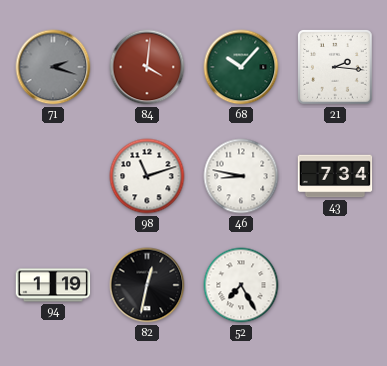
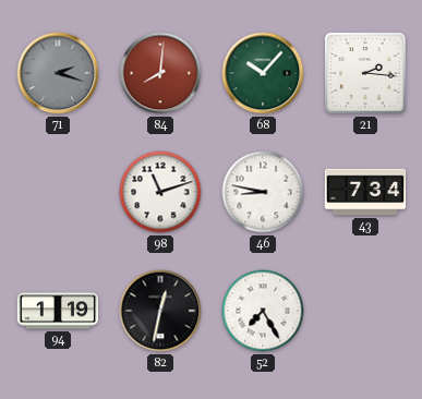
84: 4:01 -> 8:01
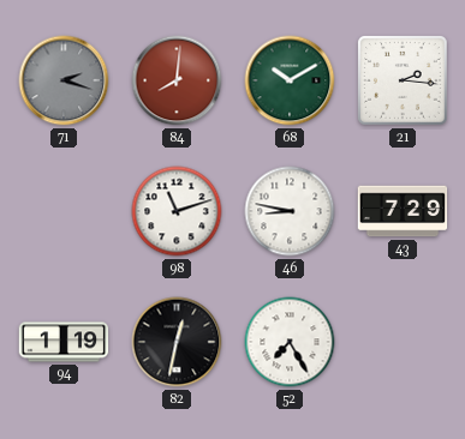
68: 10:07 -> 10:10
43: 7:34 -> 7:29
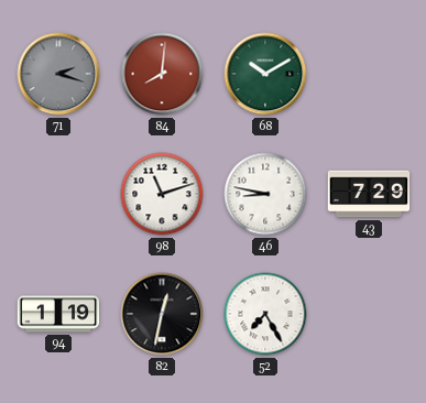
21: 2:16 -> none
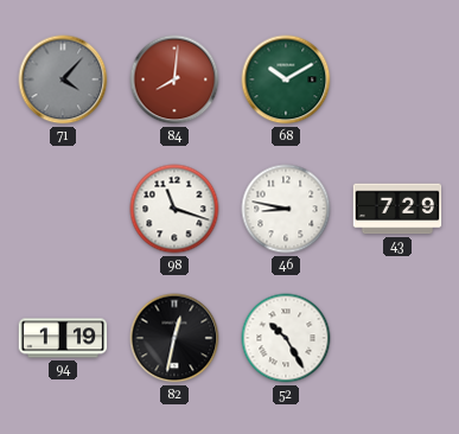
71: 2:18 -> 4:07
98: 11:12 -> 11:18
52: 7:25 -> 10:25
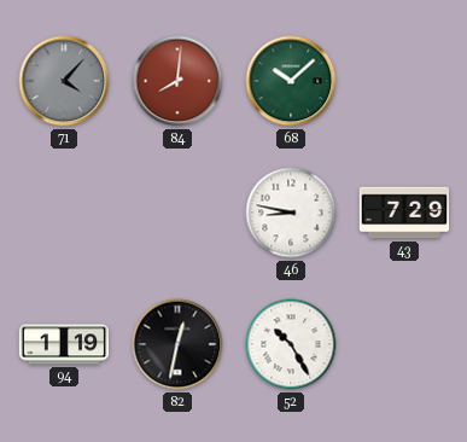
68: 10:10 -> 10:08
98: 11:18 -> none
